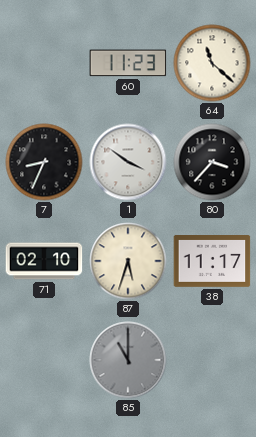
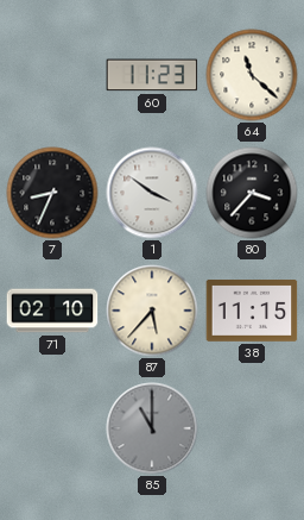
87: 5:33 -> 5:37
38: 11:17 -> 11:15
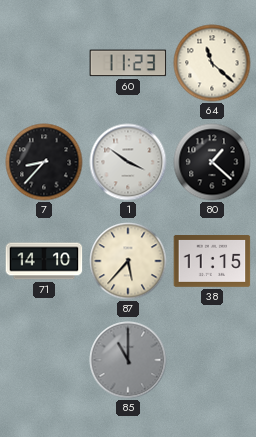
7: 8:34 -> 8:37
80: 3:37 -> 1:22
71: 02:10 -> 14:10
